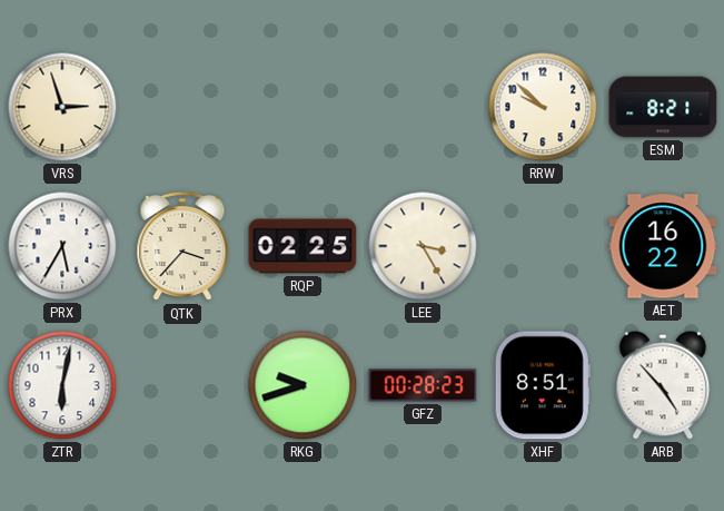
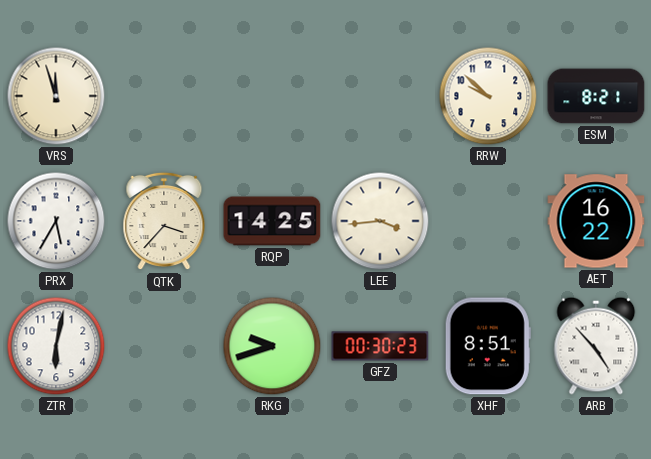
VRS: 2:57 -> 11:57
RQP: 02:25 -> 14:25
LEE: 3:25 -> 3:44
GFZ: 00:28 -> 00:30
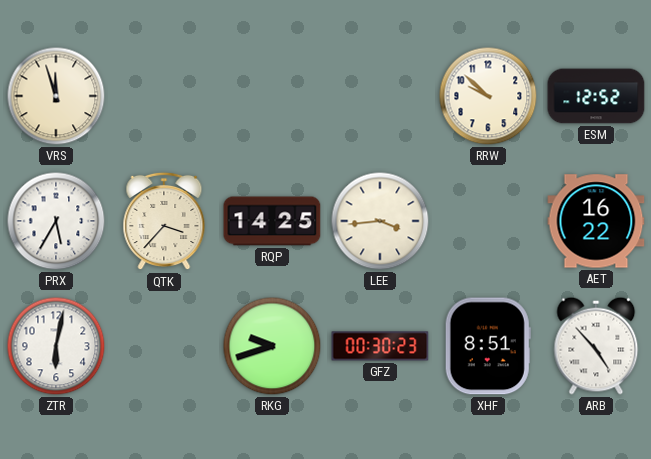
ESM: 8:21 -> 12:52
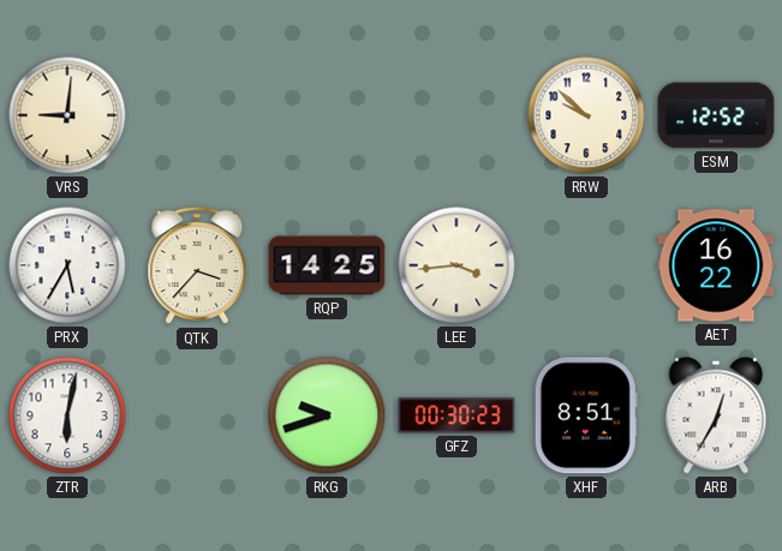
VRS: 11:57 -> 9:01
ARB: 4:53 -> 12:35
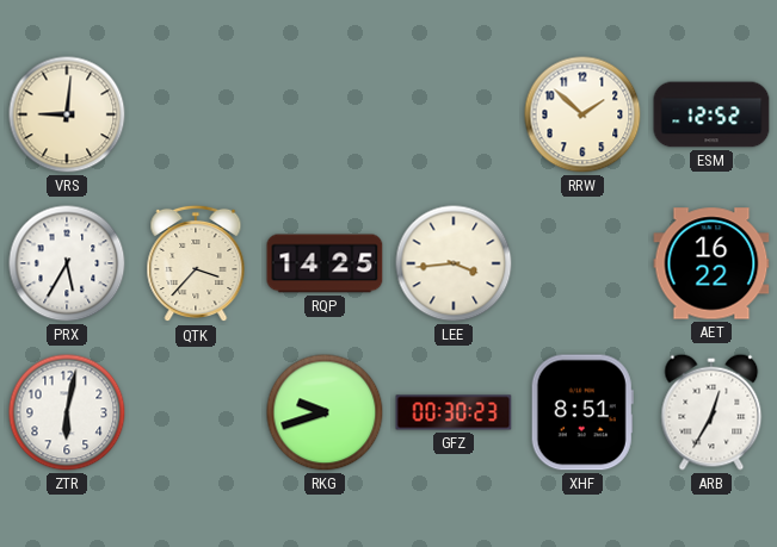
RRW: 9:52 -> 1:52
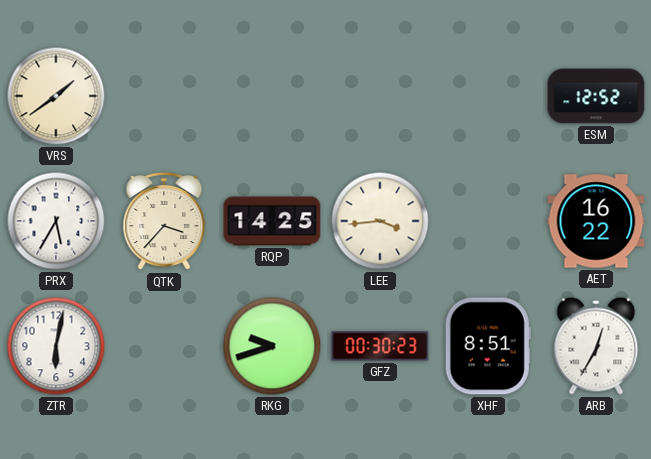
VRS: 9:01 -> 1:39
RRW: 1:52 -> none
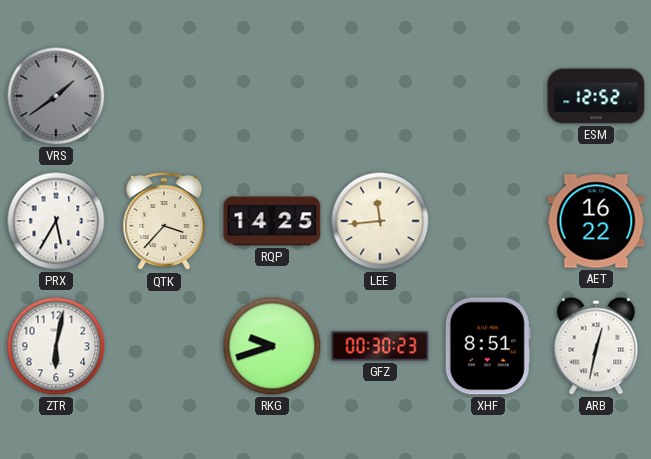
VRS dial: cream -> grey
LEE: 3:44 -> 11:44
ARB: 12:35 -> 12:32
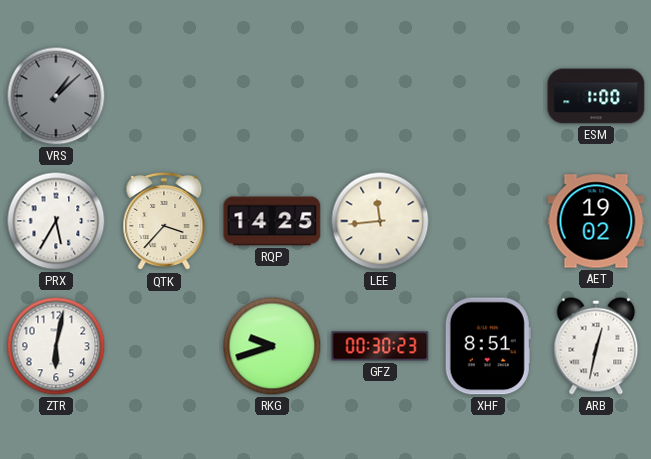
VRS: 1:39 -> 1:08
ESM: 12:52 -> 1:00
AET: 16:22 -> 19:02
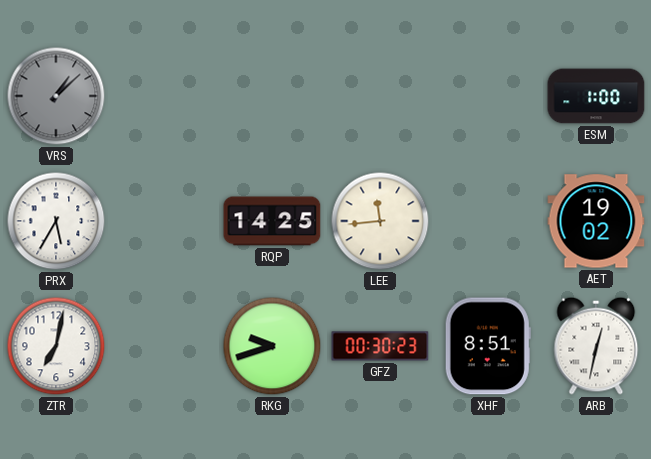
QTK: 3:37 -> none
ZTR: 6:02 -> 7:02
